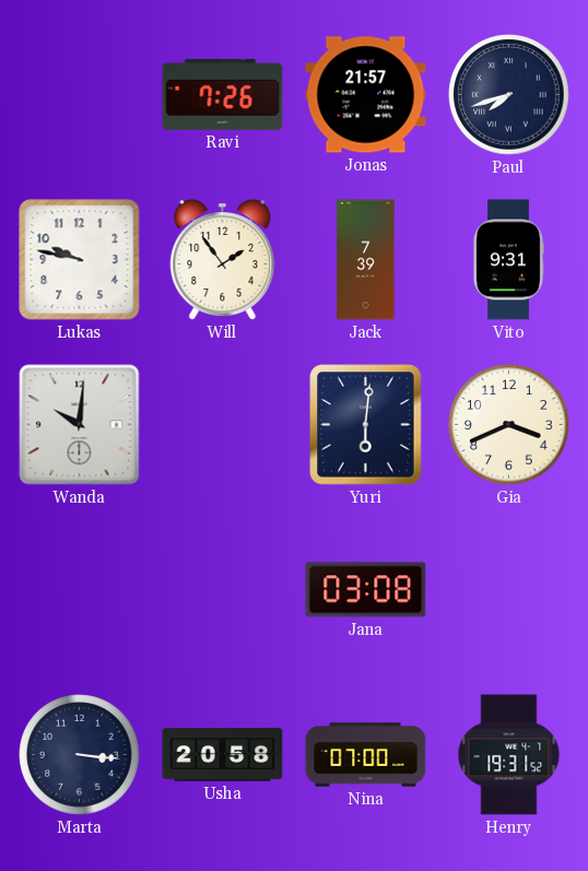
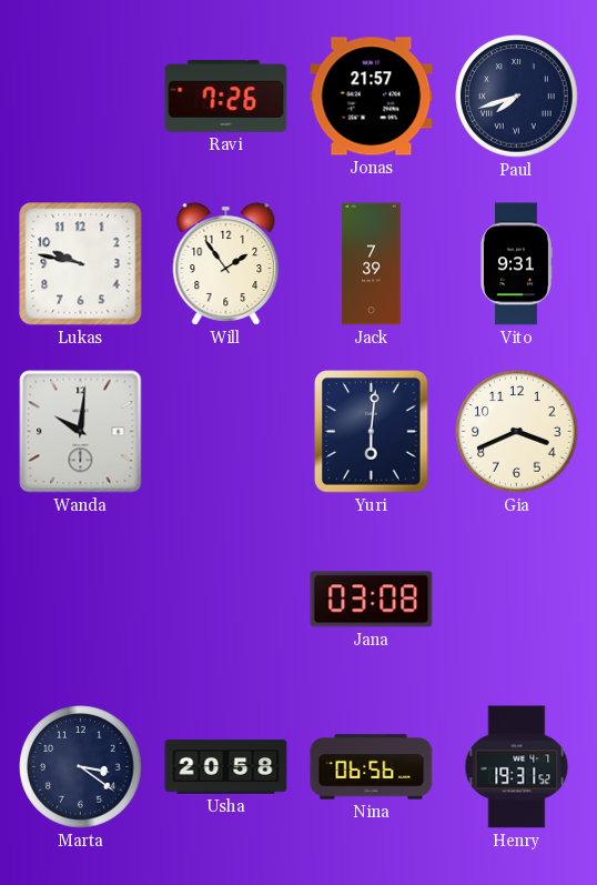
Marta: 3:16 -> 3:21
Nina: 07:00 -> 06:56
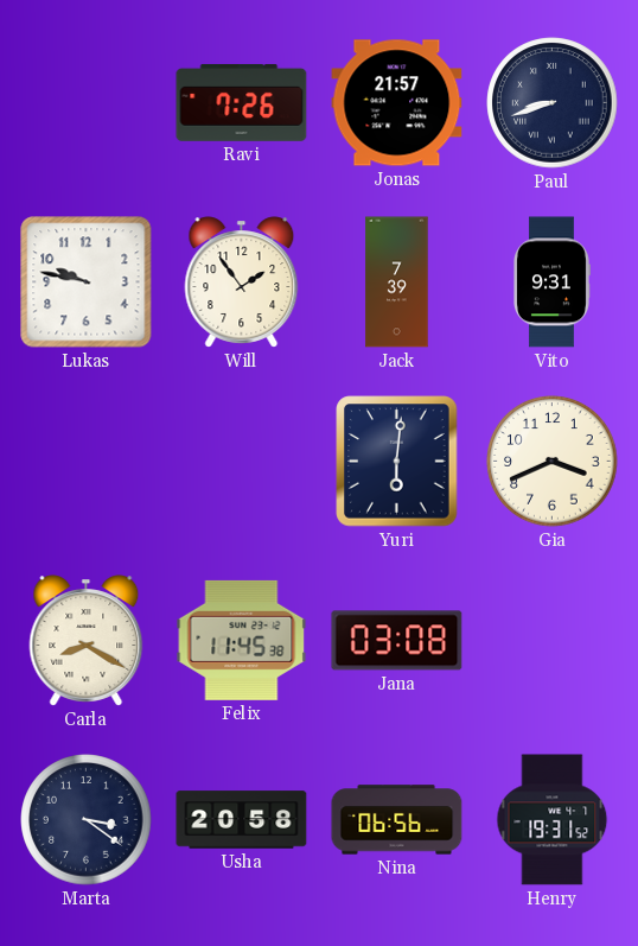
Paul: 7:42 -> 8:42
Wanda: 10:01 -> none
Carla: none -> 8:20
Felix: none -> 11:45
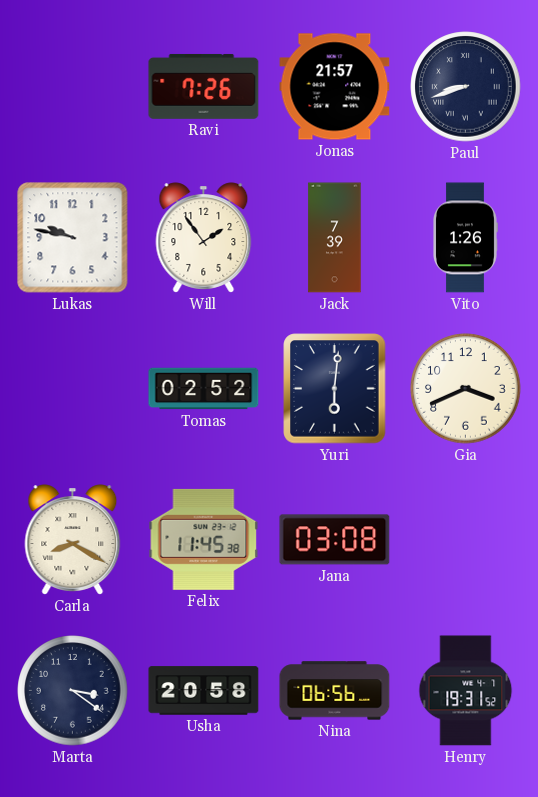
Vito: 9:31 -> 1:26
Tomas: none -> 02:52
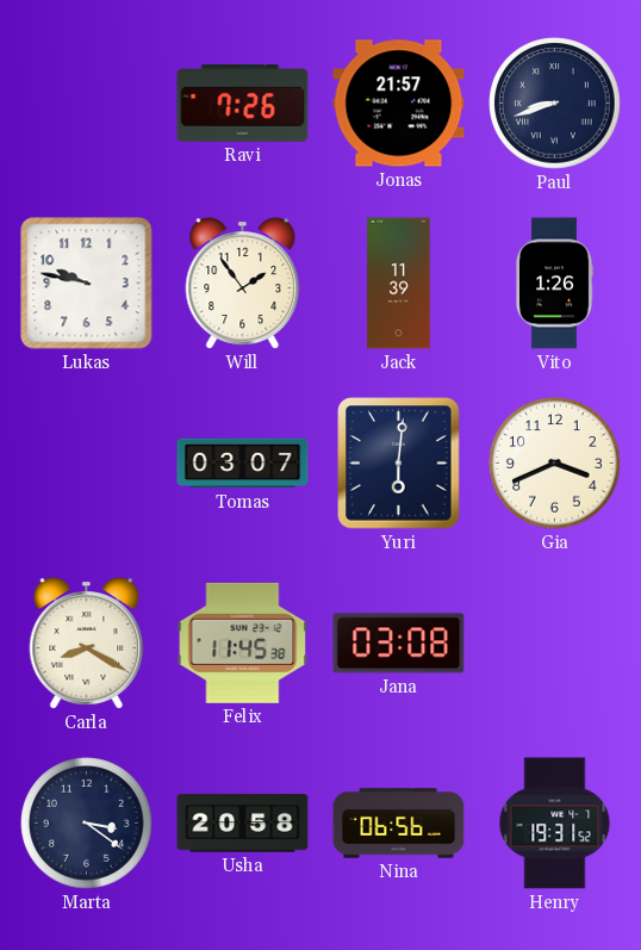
Jack: 7:39 -> 11:39
Tomas: 02:52 -> 03:07
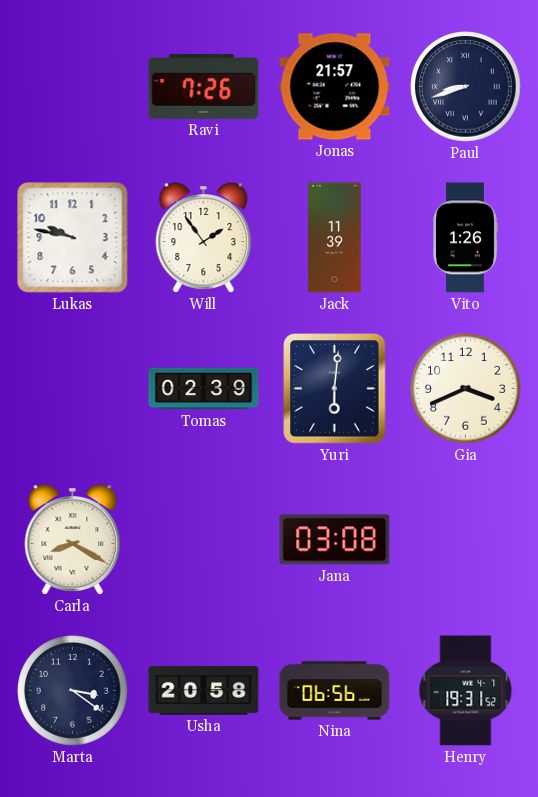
Tomas: 03:07 -> 02:39
Felix: 11:45 -> none
